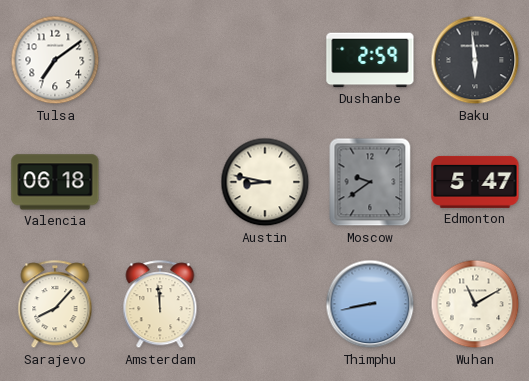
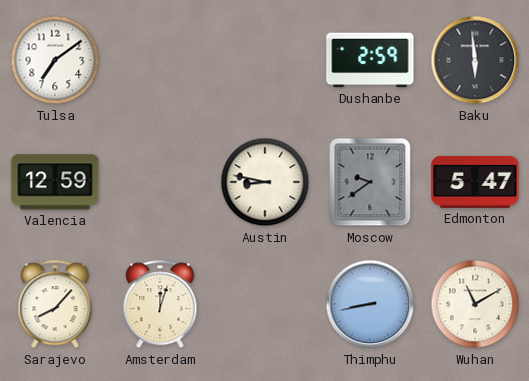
Valencia: 06:18 -> 12:59
Amsterdam: 11:59 -> 12:03
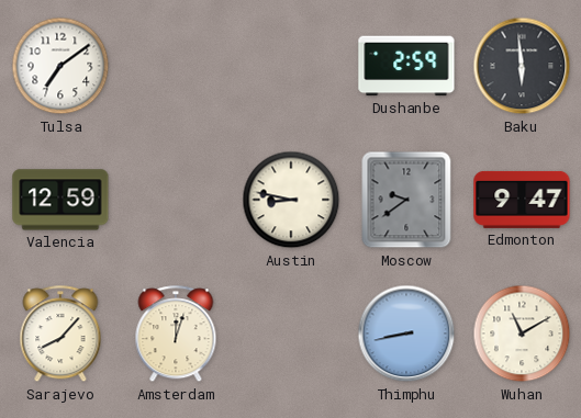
Edmonton: 5:47 -> 9:47
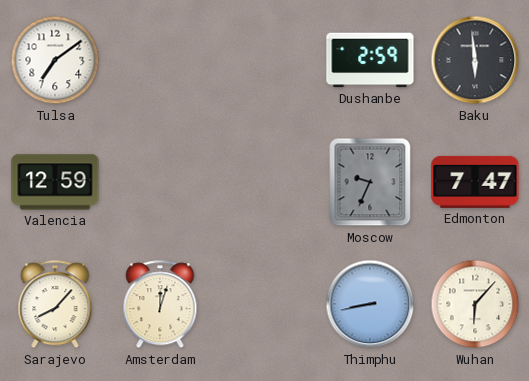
Austin: 8:47 -> none
Moscow: 9:39 -> 9:34
Edmonton: 9:47 -> 7:47
Wuhan: 11:10 -> 6:07
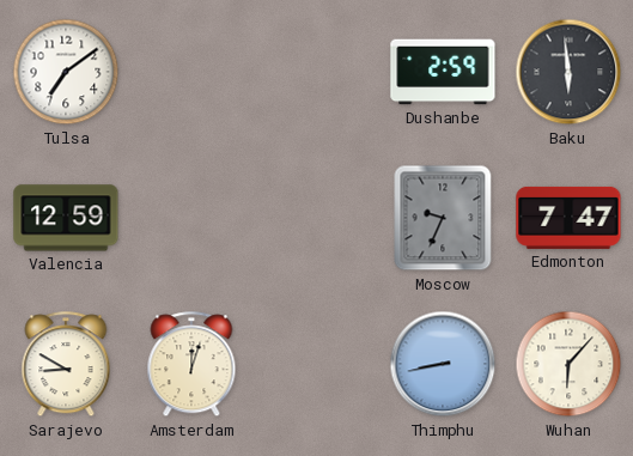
Sarajevo: 8:07 -> 8:50
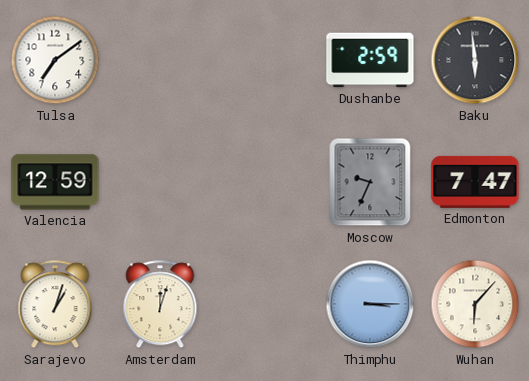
Sarajevo: 8:50 -> 1:03
Thimphu: 8:43 -> 3:15
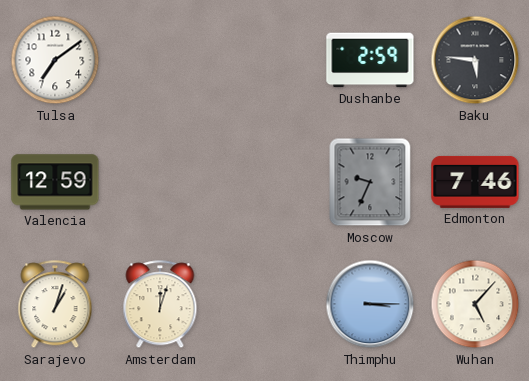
Baku: 5:59 -> 5:46
Edmonton: 7:47 -> 7:46
Wuhan: 6:07 -> 5:07
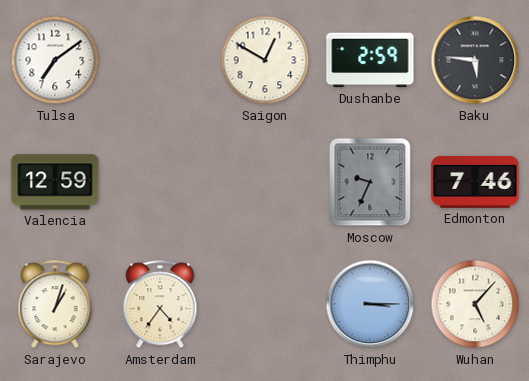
Saigon: none -> 12:50
Amsterdam: 12:03 -> 4:36
